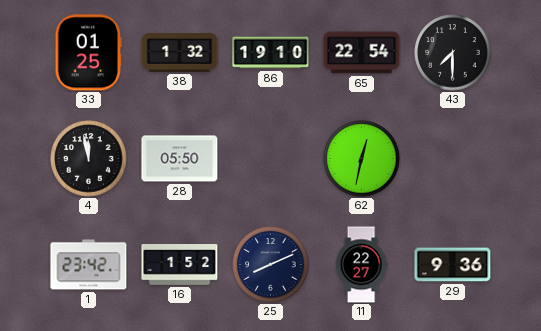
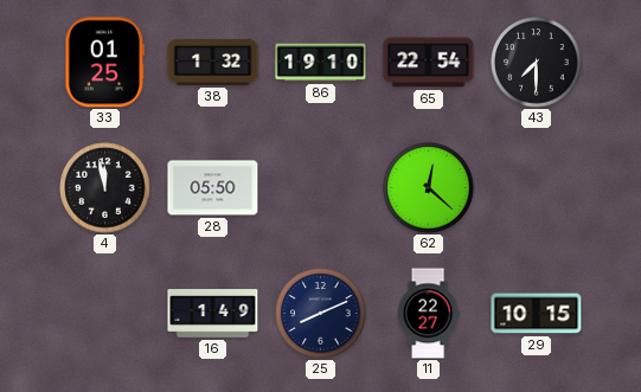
62: 12:32 -> 12:22
1: 23:42 -> none
16: 1:52 -> 1:49
29: 9:36 -> 10:15
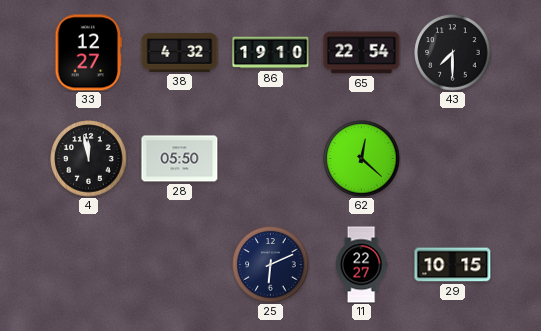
33: 01:25 -> 12:27
38: 1:32 -> 4:32
16: 1:49 -> none
25: 8:11 -> 6:11
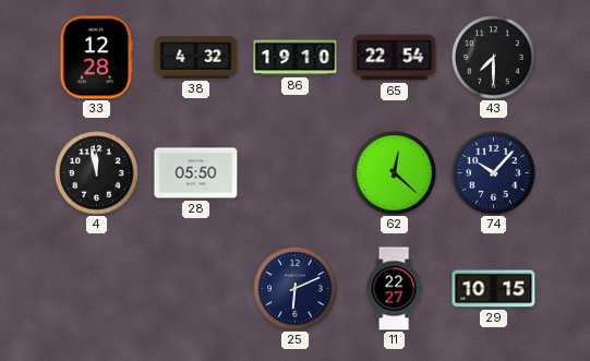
33: 12:27 -> 12:28
74: none -> 10:07
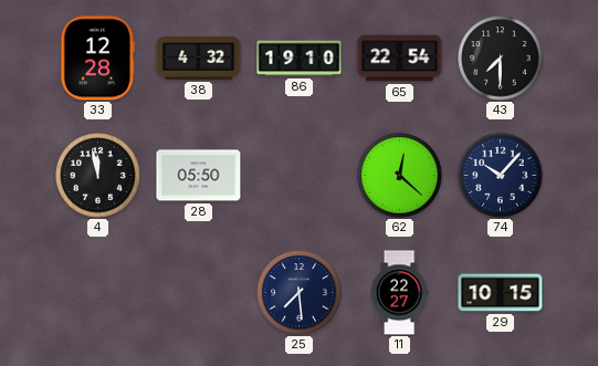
25: 6:11 -> 7:29
